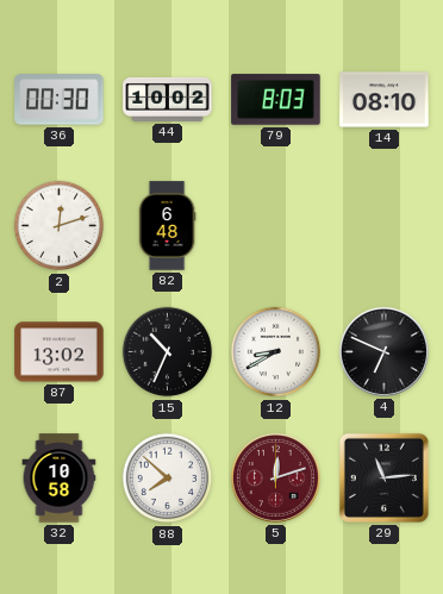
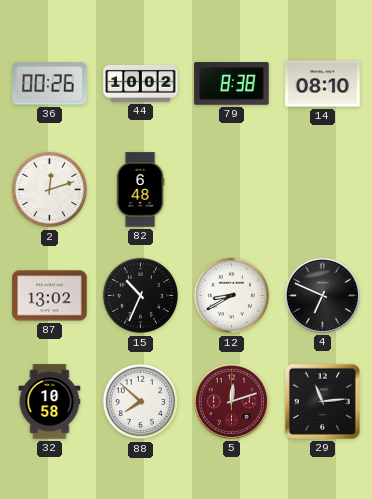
36: 00:30 -> 00:26
79: 8:03 -> 8:38
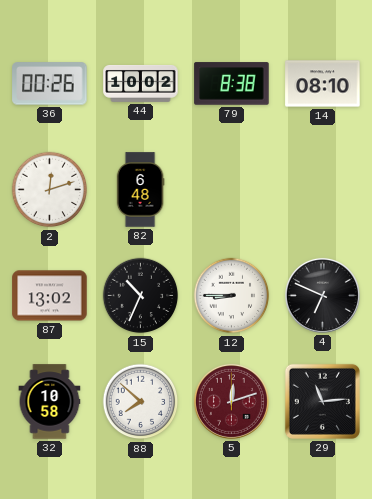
12: 8:40 -> 8:45
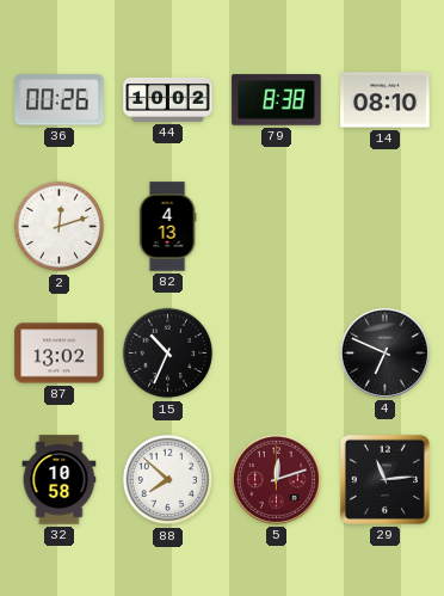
82: 6:48 -> 4:13
12: 8:45 -> none
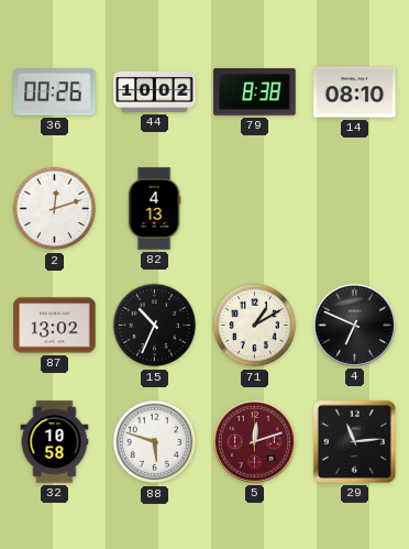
71: none -> 1:10
88: 7:52 -> 5:48
